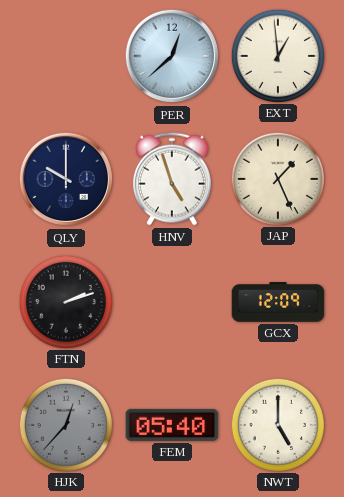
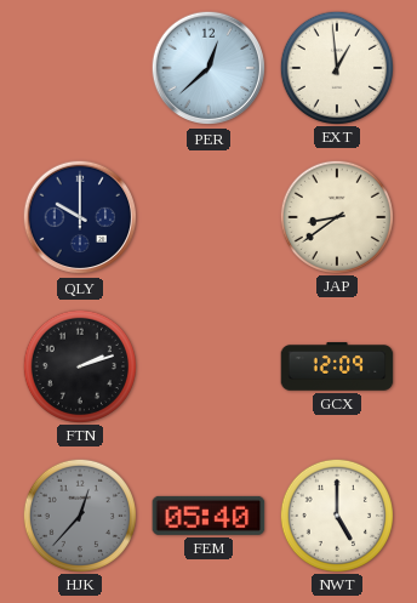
HNV: 4:57 -> none
JAP: 1:26 -> 8:39
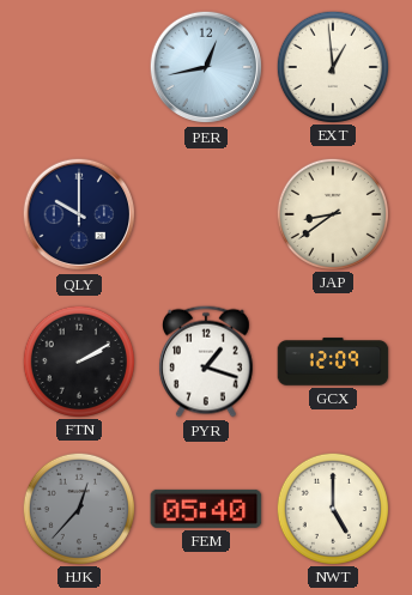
PER: 12:38 -> 12:43
FTN: 2:12 -> 2:10
PYR: none -> 1:18
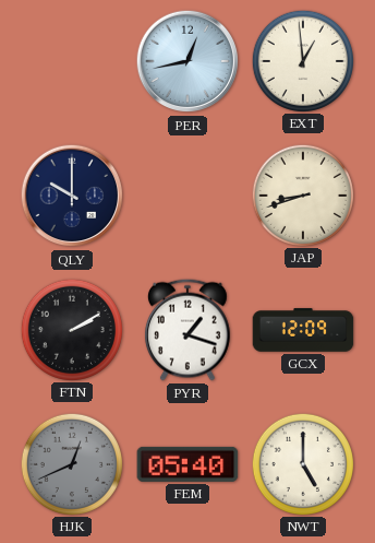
JAP: 8:39 -> 8:42
HJK: 12:37 -> 12:41
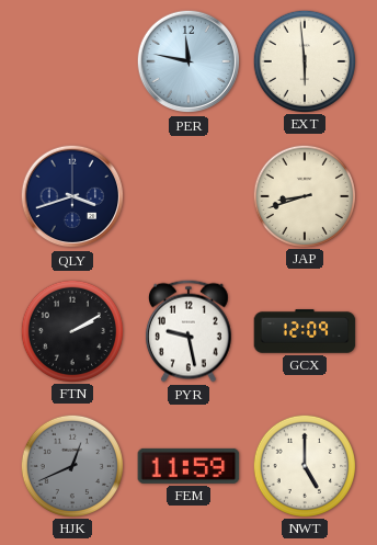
PER: 12:43 -> 11:47
EXT: 12:59 -> 5:59
QLY: 10:00 -> 3:42
PYR: 1:18 -> 9:28
FEM: 05:40 -> 11:59
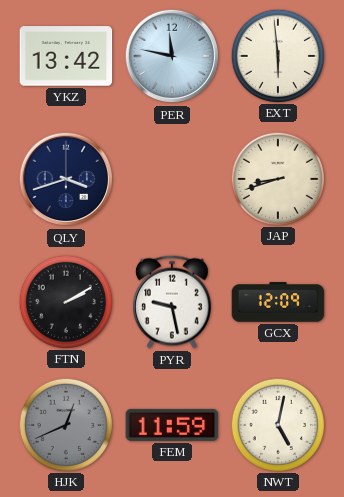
YKZ: none -> 13:42
NWT: 5:00 -> 5:02
